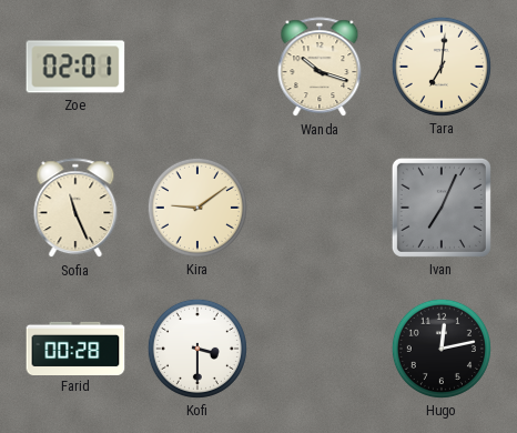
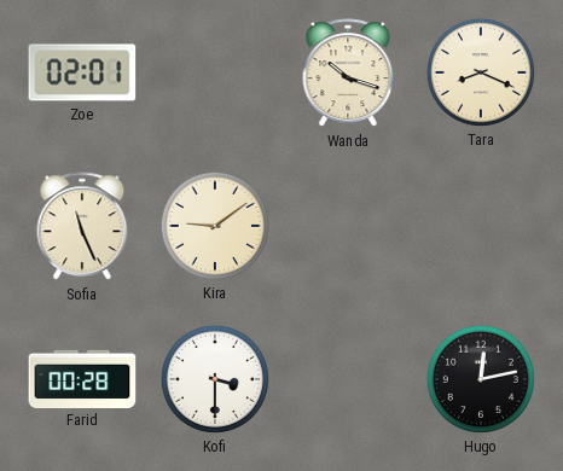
Tara: 7:01 -> 8:19
Ivan: 7:04 -> none
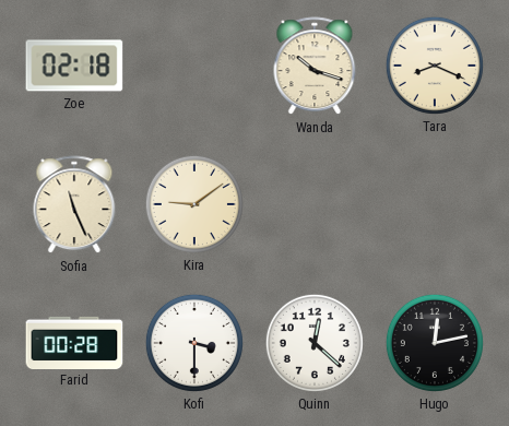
Zoe: 02:01 -> 02:18
Quinn: none -> 12:22
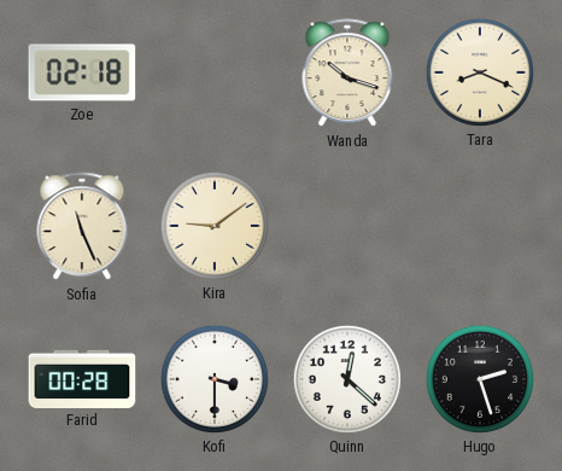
Hugo: 12:13 -> 2:27
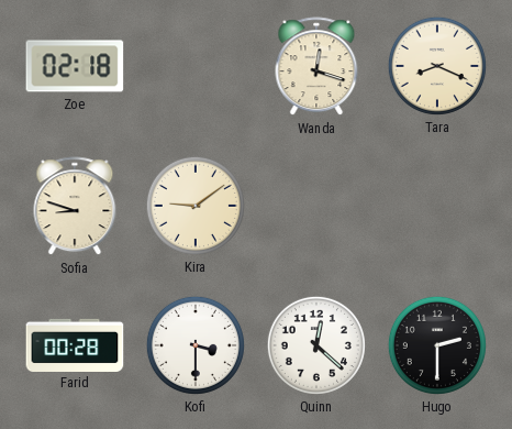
Wanda: 10:18 -> 12:18
Sofia: 11:26 -> 8:48
Hugo: 2:27 -> 2:30
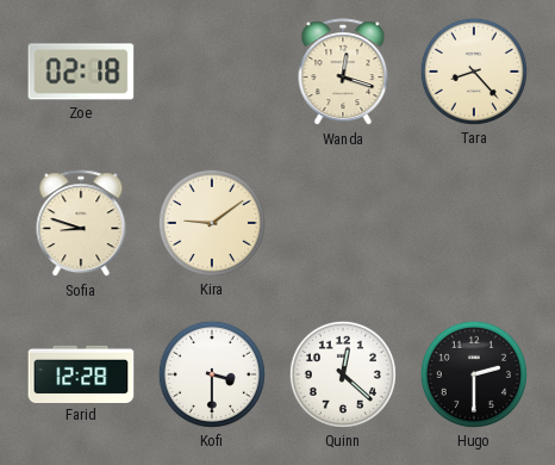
Tara: 8:19 -> 8:23
Farid: 00:28 -> 12:28
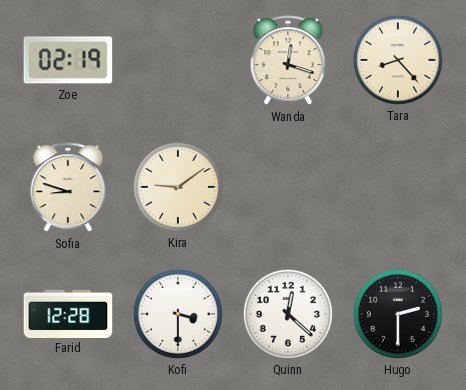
Zoe: 02:18 -> 02:19
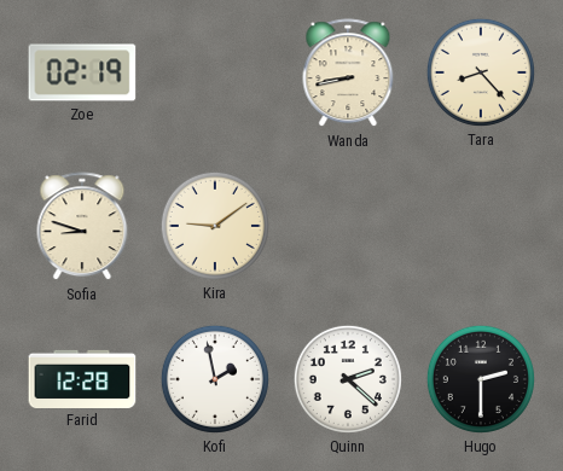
Wanda: 12:18 -> 8:43
Kofi: 3:30 -> 1:58
Quinn: 12:22 -> 2:22
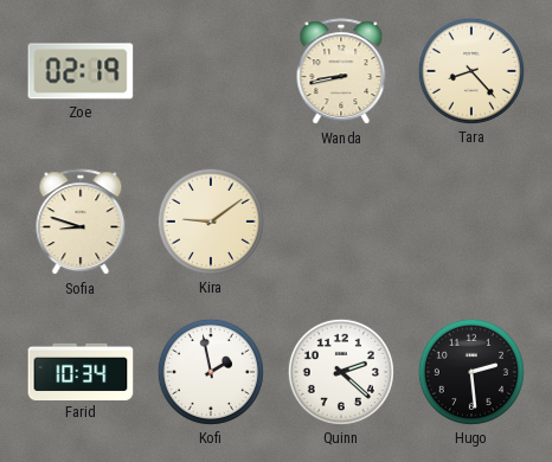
Farid: 12:28 -> 10:34
Hugo: 2:30 -> 2:29
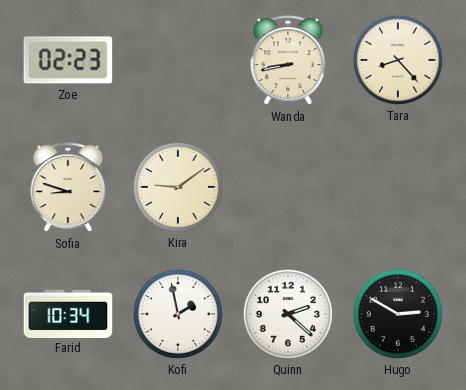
Zoe: 02:19 -> 02:23
Hugo: 2:29 -> 2:50
